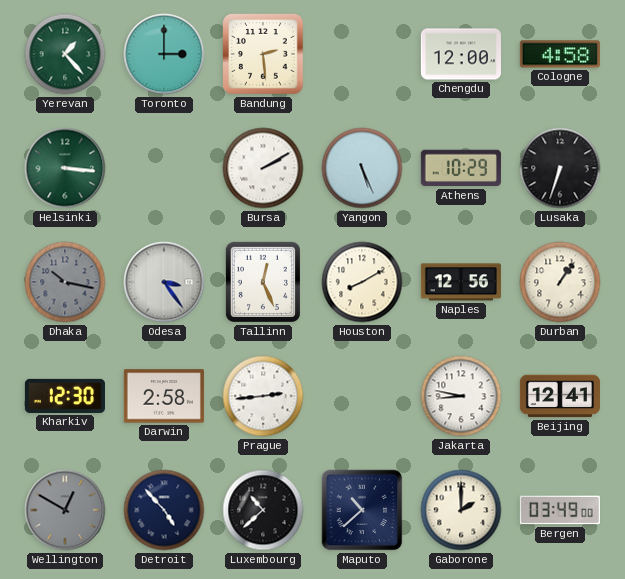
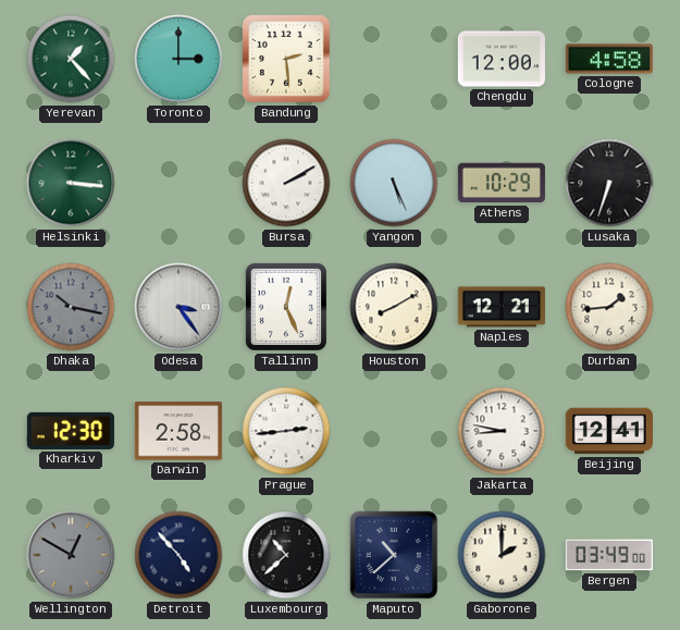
Naples: 12:56 -> 12:21
Durban: 1:06 -> 1:44
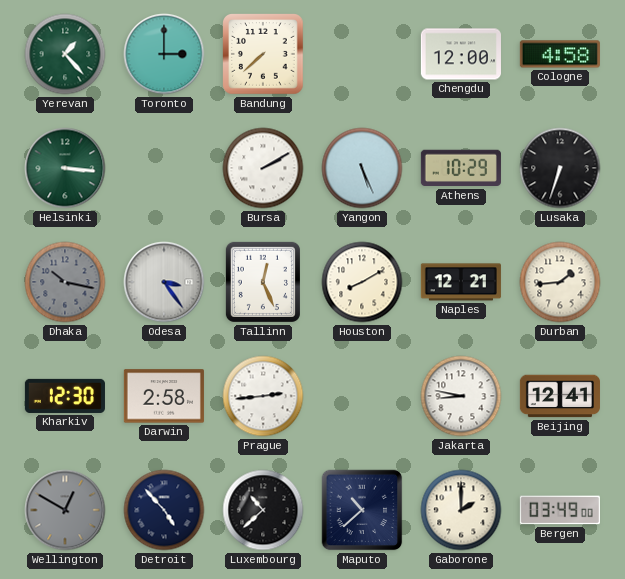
Bandung: 2:29 -> 7:38
